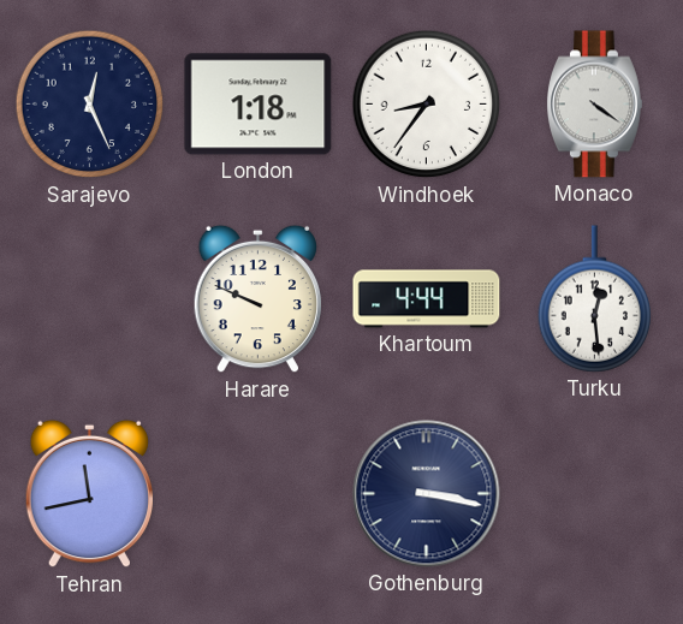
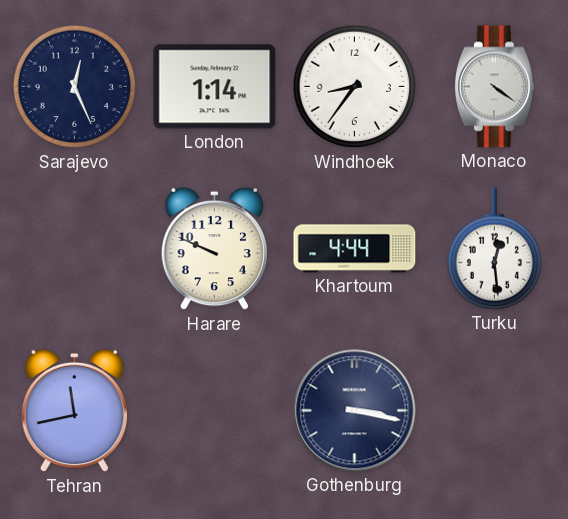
London: 1:18 -> 1:14
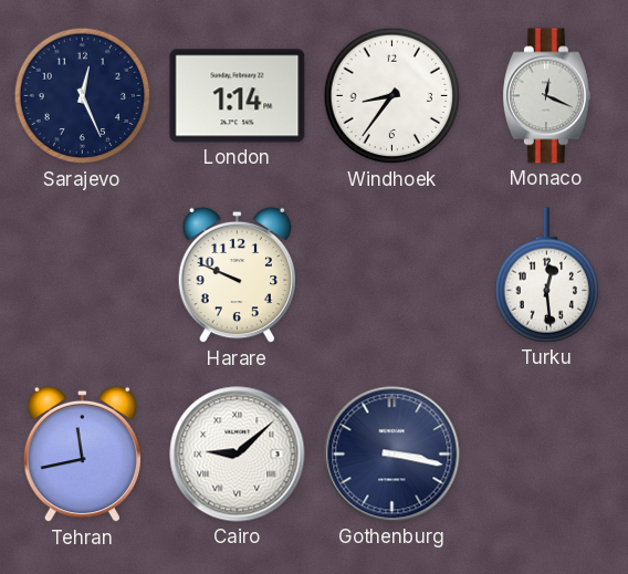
Monaco: 4:21 -> 12:19
Khartoum: 4:44 -> none
Cairo: none -> 9:08
